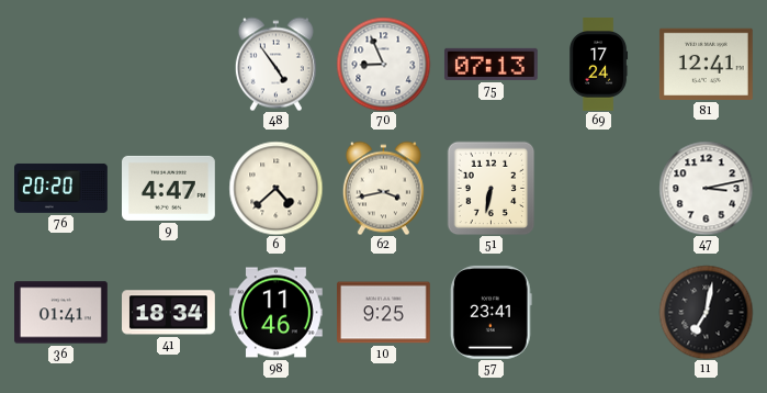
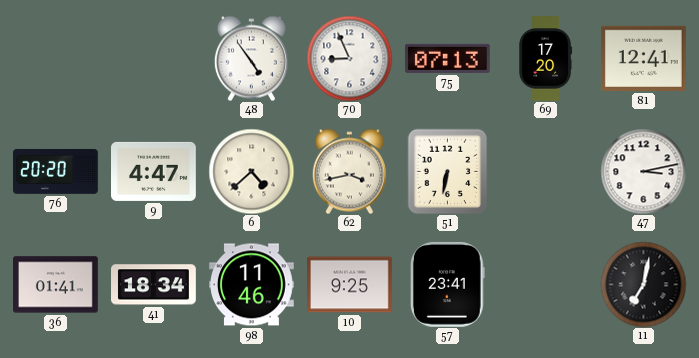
69: 17:24 -> 17:20
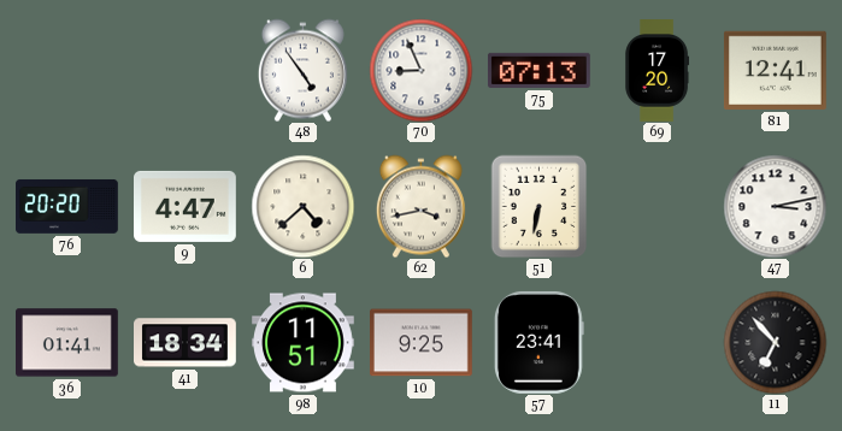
98: 11:46 -> 11:51
11: 7:02 -> 6:53
